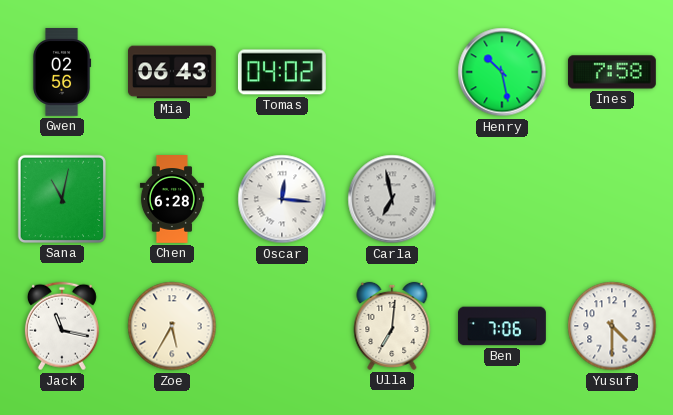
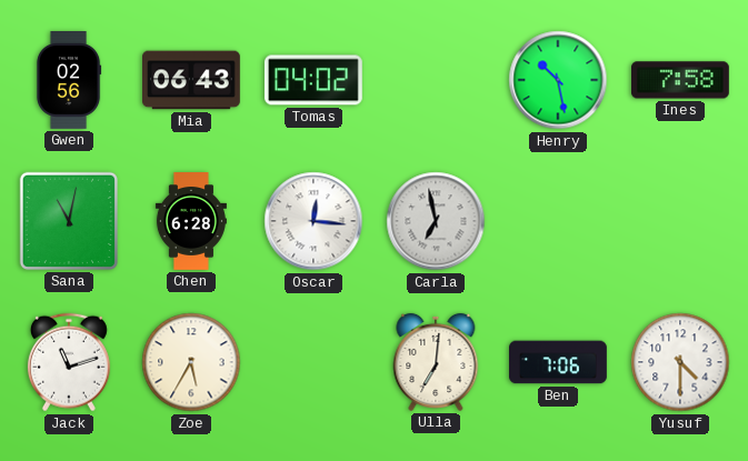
Jack: 11:17 -> 11:12
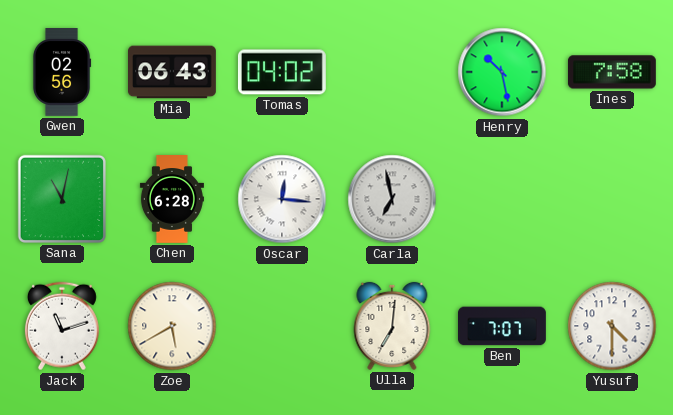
Zoe: 5:35 -> 5:40
Ben: 7:06 -> 7:07
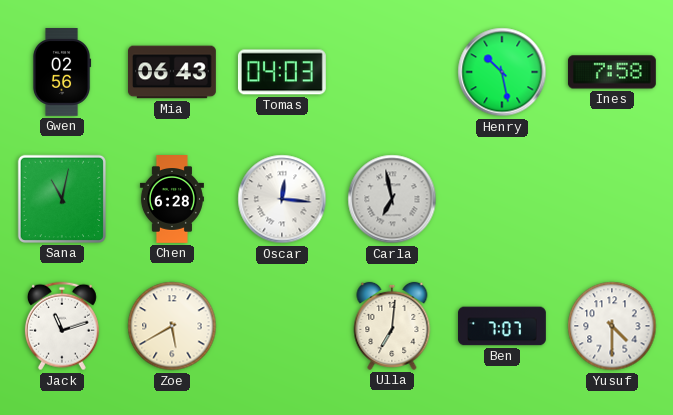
Tomas: 04:02 -> 04:03
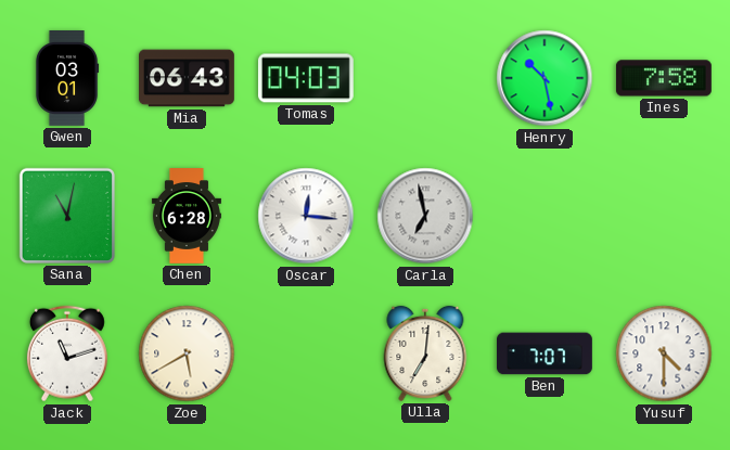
Gwen: 02:56 -> 03:01
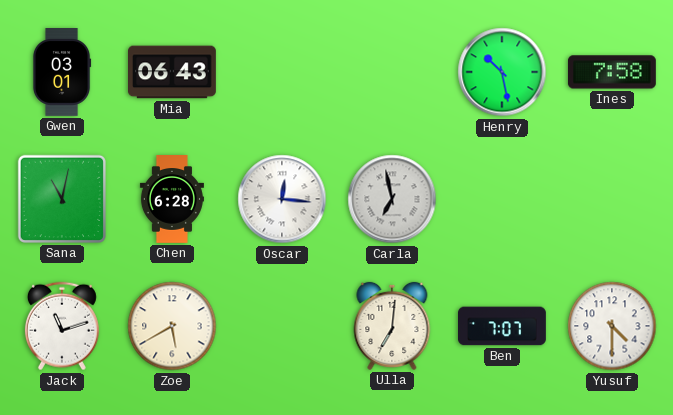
Tomas: 04:03 -> none
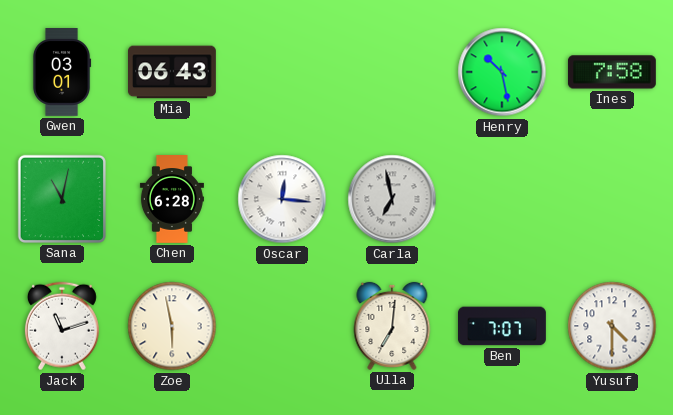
Zoe: 5:40 -> 5:58
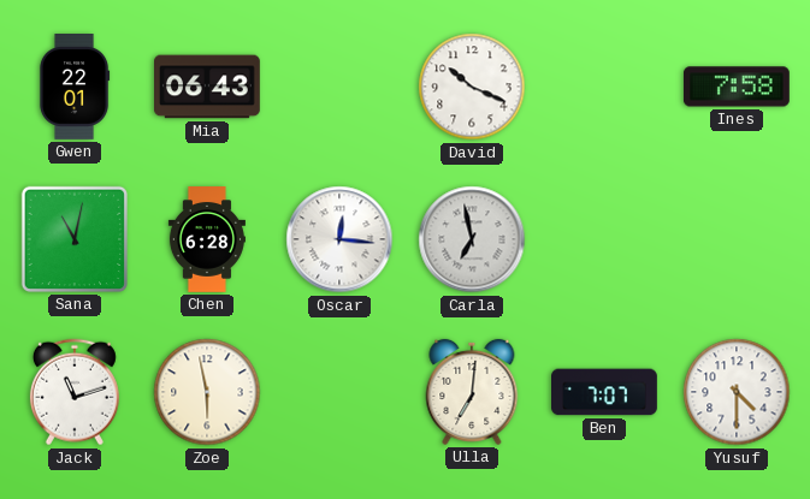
Gwen: 03:01 -> 22:01
David: none -> 10:19
Henry: 10:28 -> none
